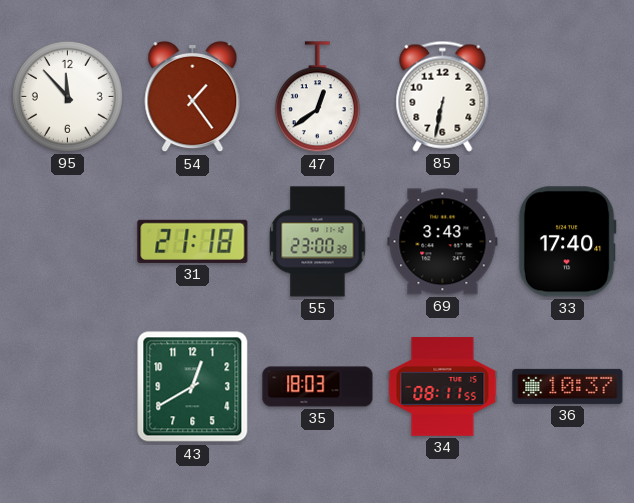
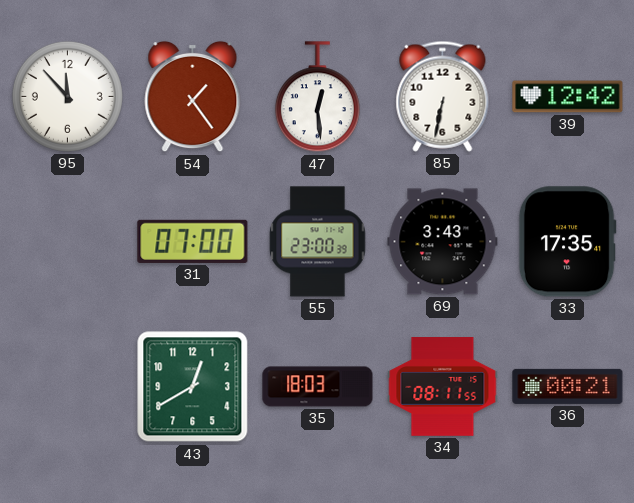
47: 12:39 -> 12:29
39: none -> 12:42
31: 21:18 -> 07:00
33: 17:40 -> 17:35
36: 10:37 -> 00:21
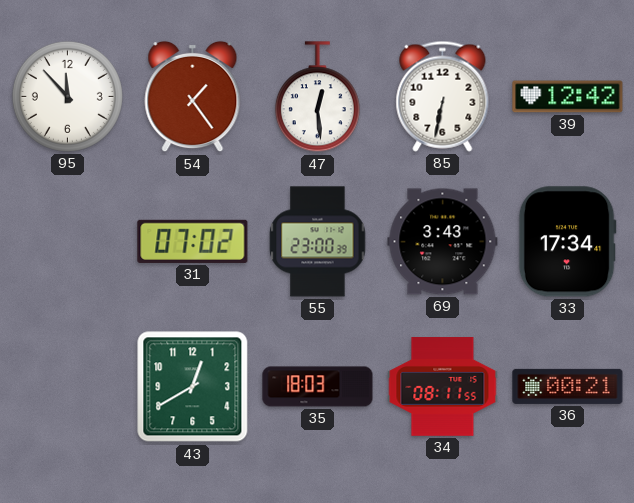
31: 07:00 -> 07:02
33: 17:35 -> 17:34
